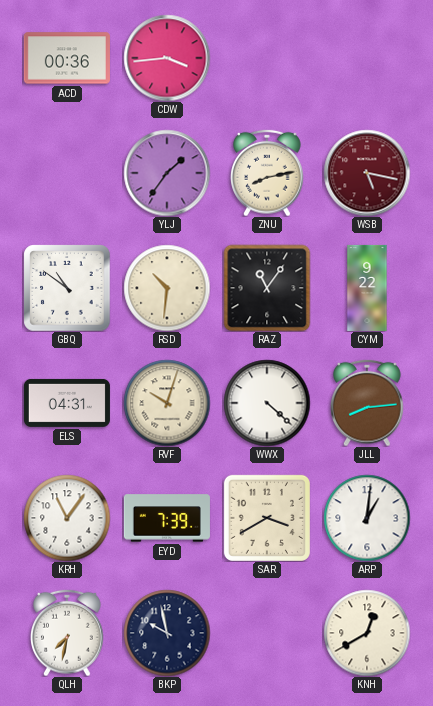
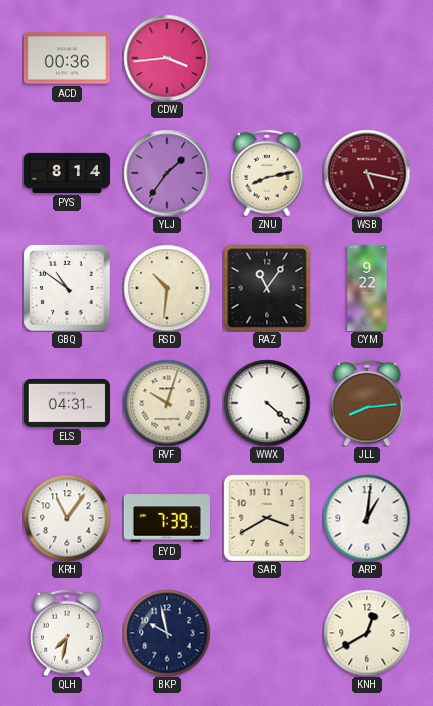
PYS: none -> 8:14
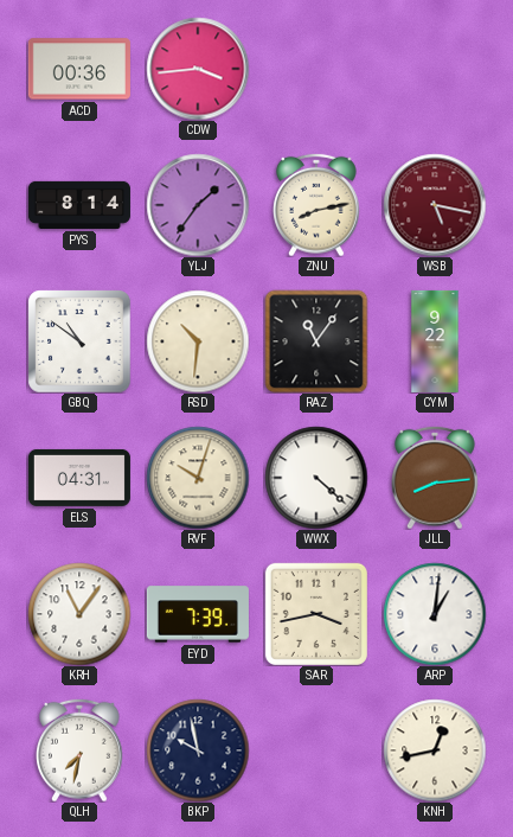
SAR: 3:40 -> 3:43
KNH: 12:40 -> 12:43
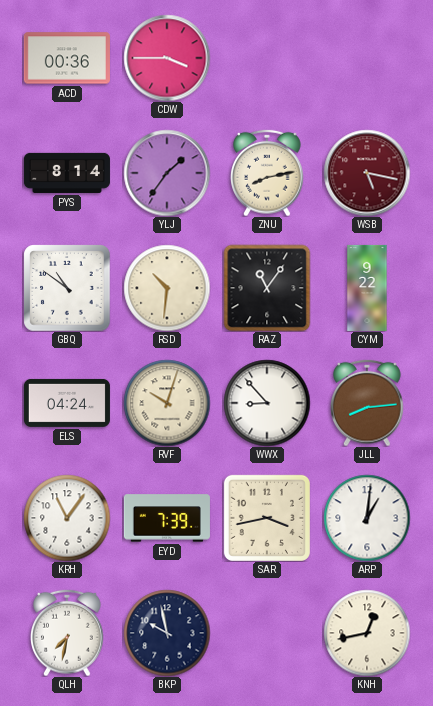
CDW: 3:44 -> 3:45
ELS: 04:31 -> 04:24
WWX: 4:22 -> 8:53
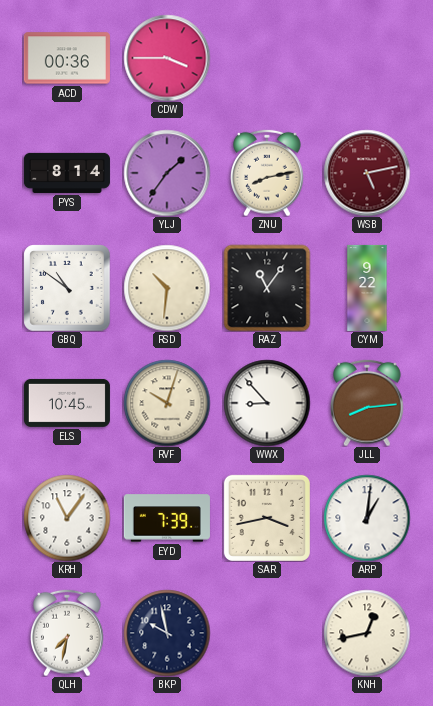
WSB: 5:17 -> 5:13
ELS: 04:24 -> 10:45
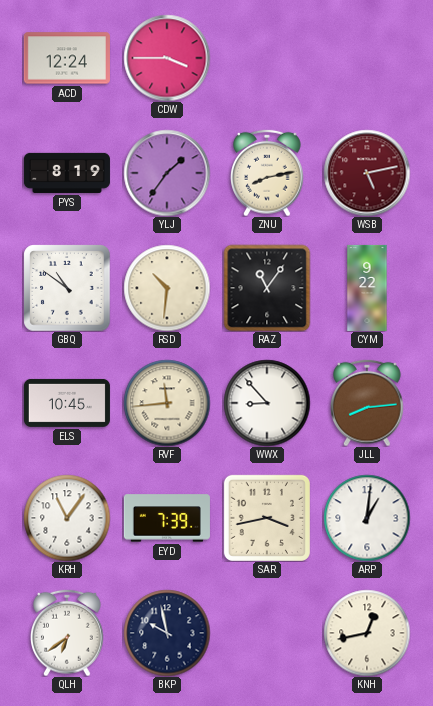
ACD: 00:36 -> 12:24
PYS: 8:14 -> 8:19
RVF: 10:03 -> 11:44
QLH: 7:32 -> 6:39
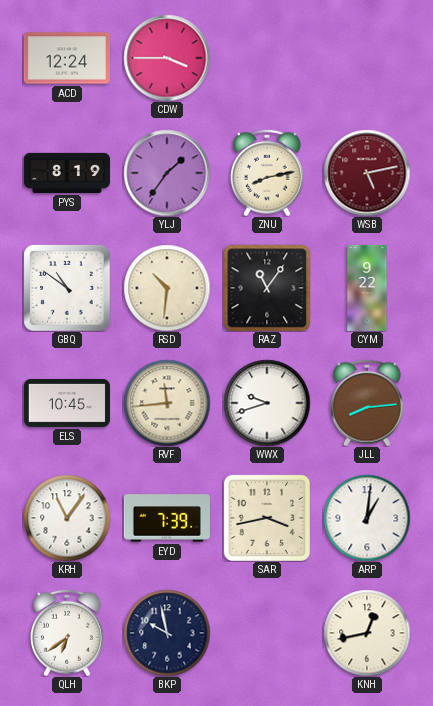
WWX: 8:53 -> 9:42
